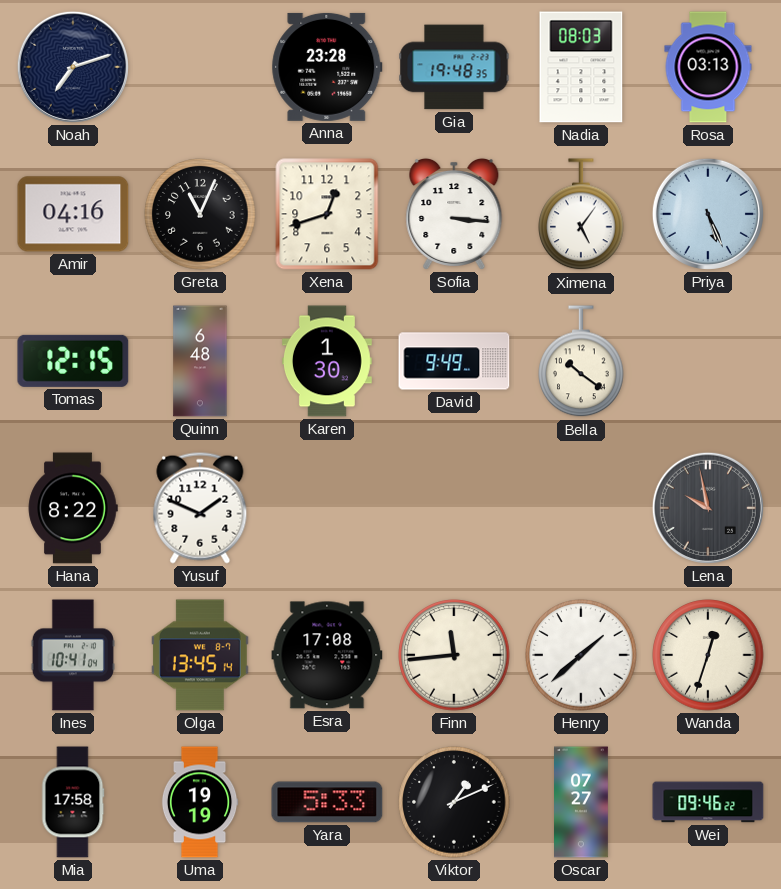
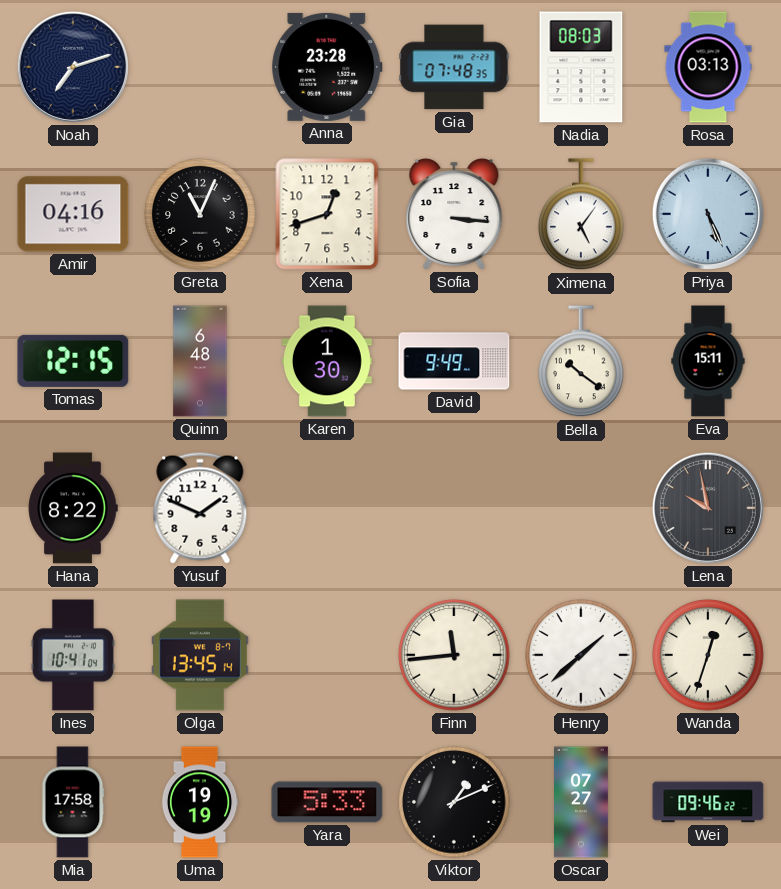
Gia: 19:48 -> 07:48
Eva: none -> 15:11
Esra: 17:08 -> none
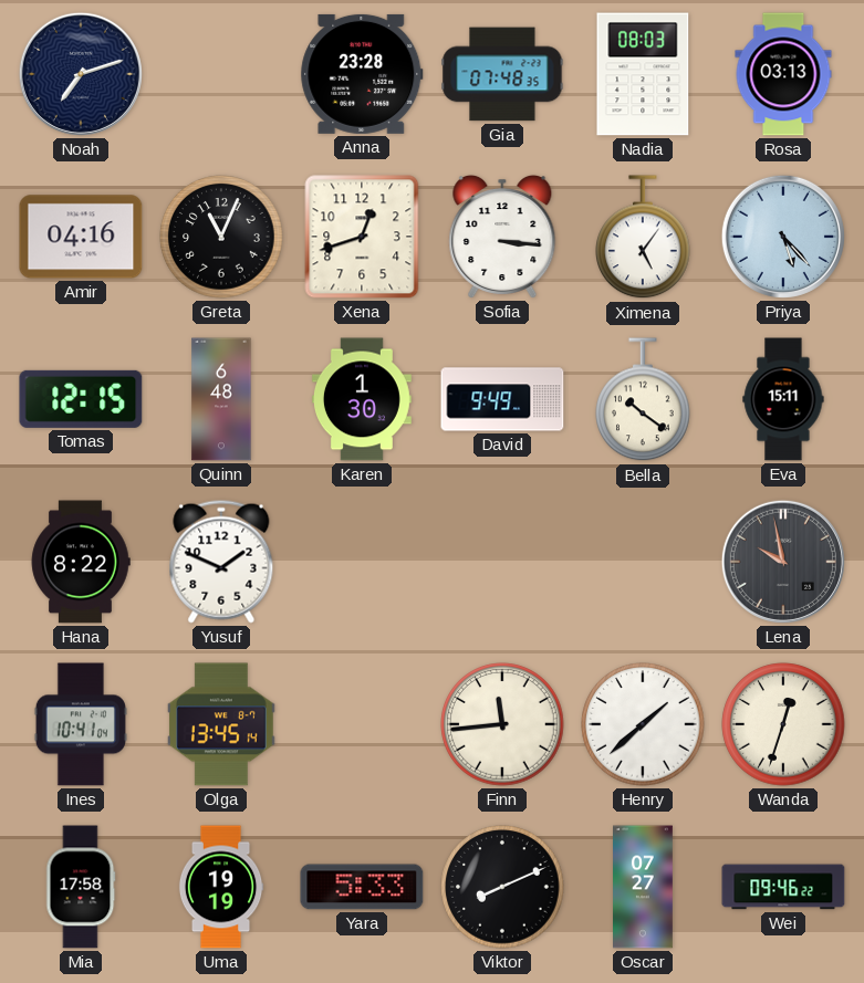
Priya: 5:26 -> 5:23
Viktor: 1:11 -> 8:11
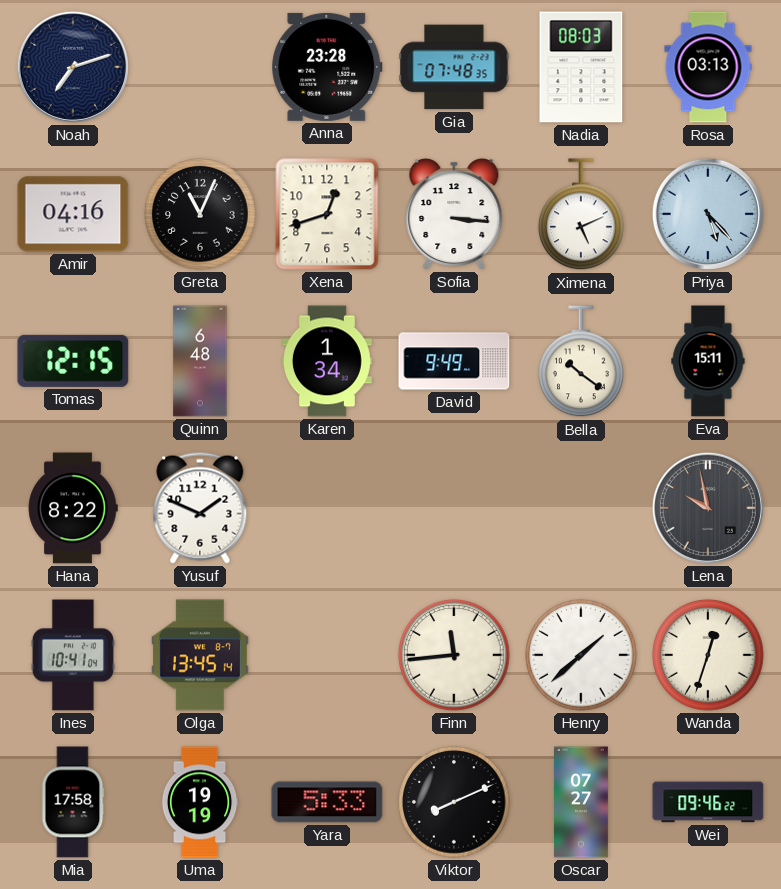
Ximena: 5:06 -> 5:11
Karen: 1:30 -> 1:34
